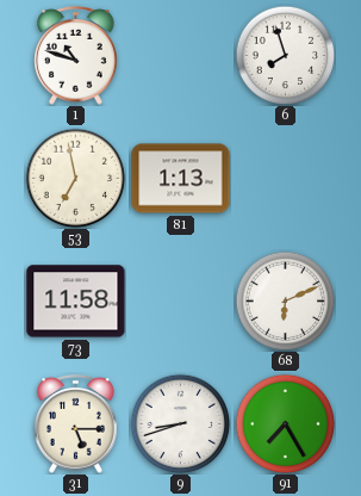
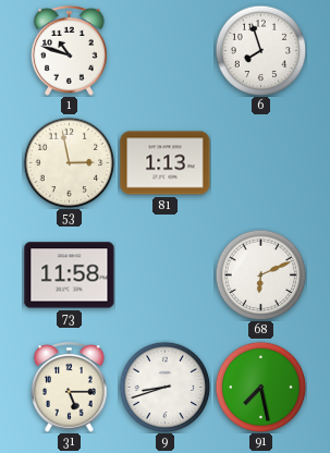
53: 6:58 -> 2:58
91: 7:25 -> 7:28
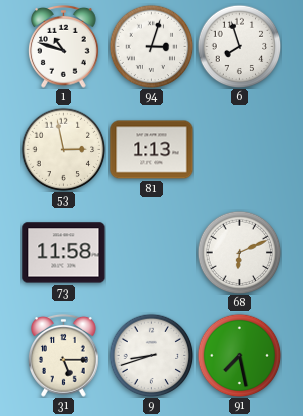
94: none -> 3:03
